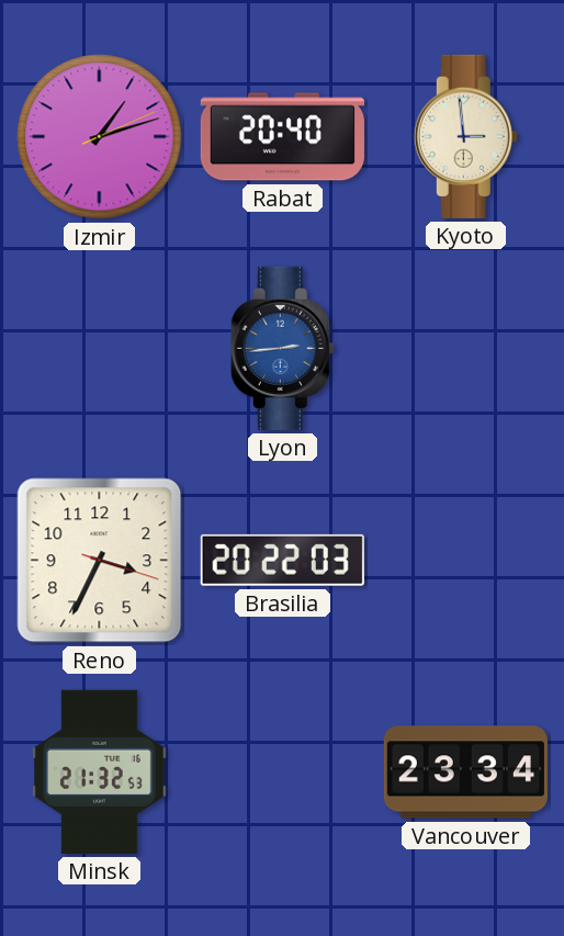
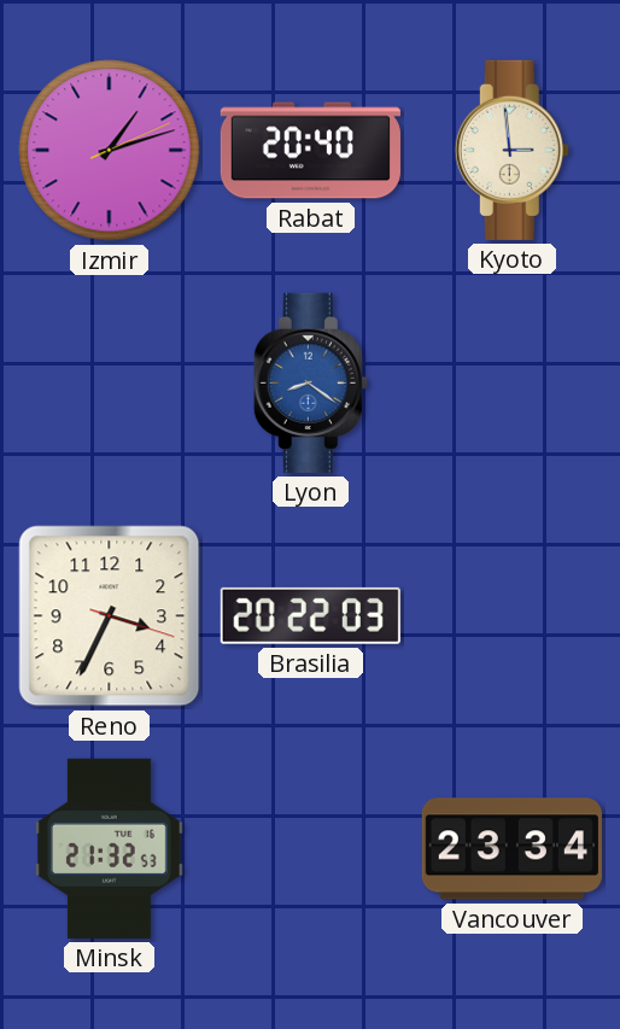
Lyon: 2:44 -> 8:21
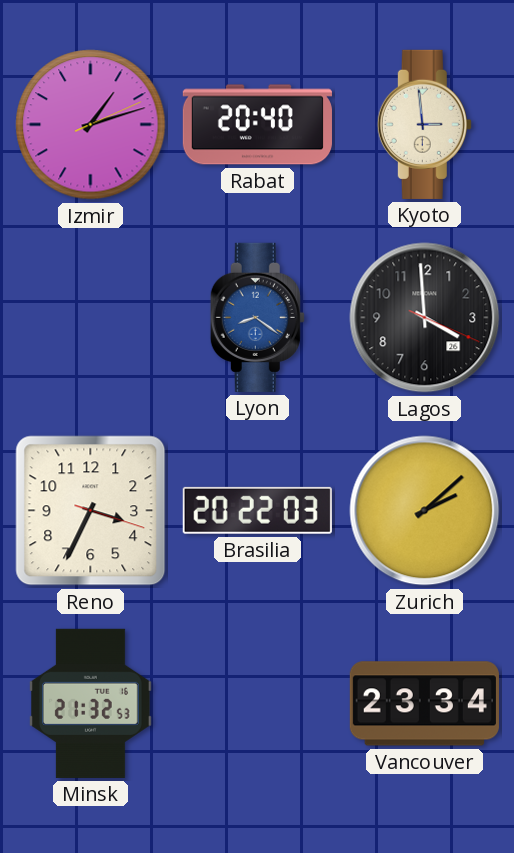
Lagos: none -> 3:59
Zurich: none -> 2:08
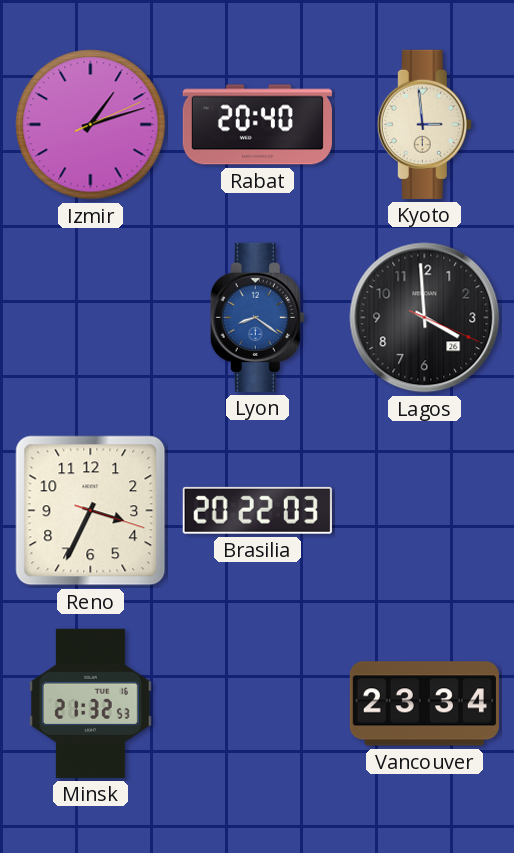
Zurich: 2:08 -> none
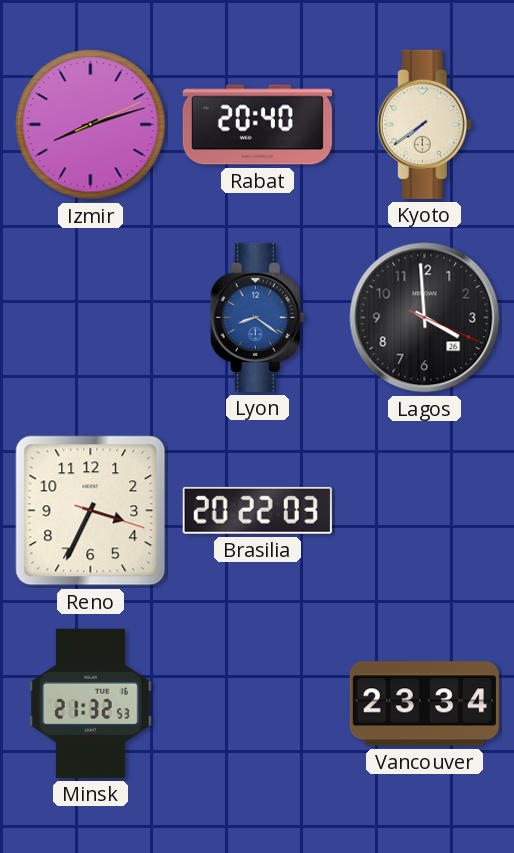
Izmir: 1:12 -> 8:12
Kyoto: 2:59 -> 7:39
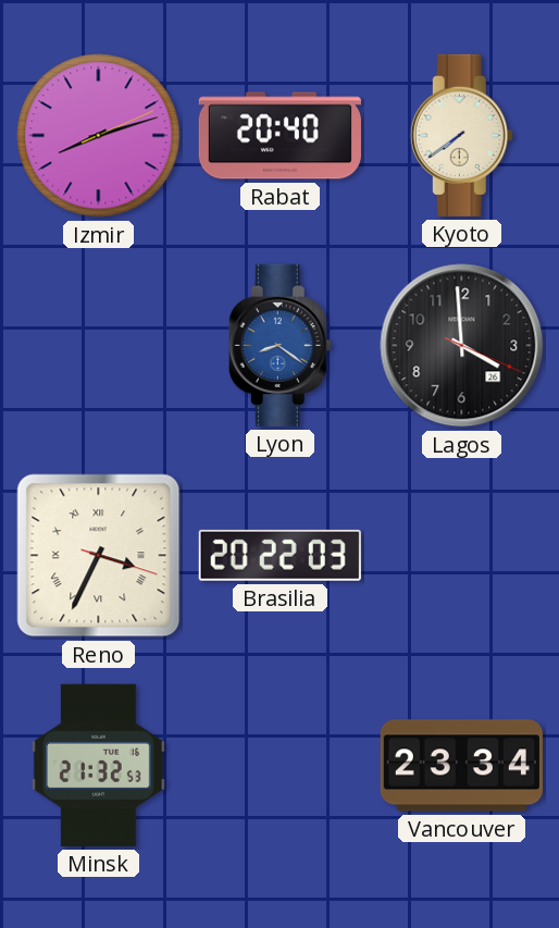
Reno numerals: Arabic -> Roman
